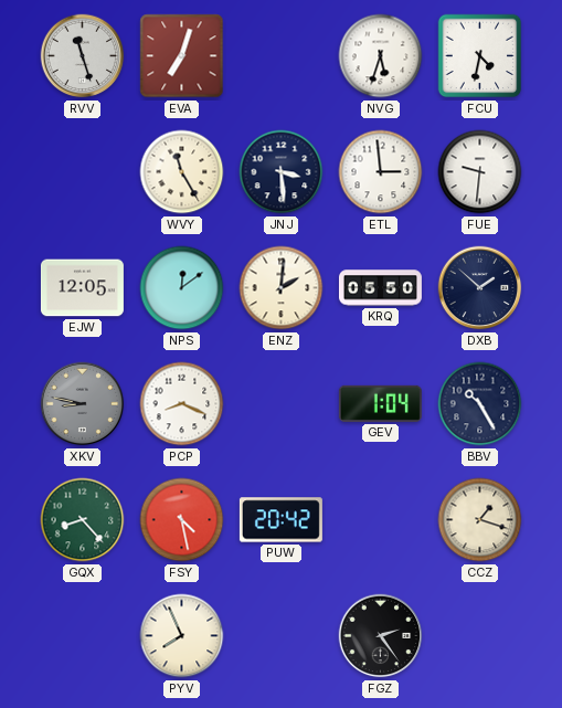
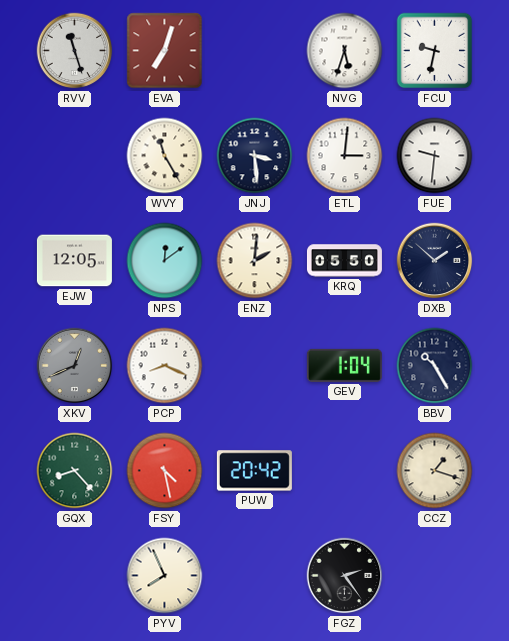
FCU: 4:32 -> 9:32
ETL: 2:59 -> 3:01
XKV: 8:47 -> 12:41
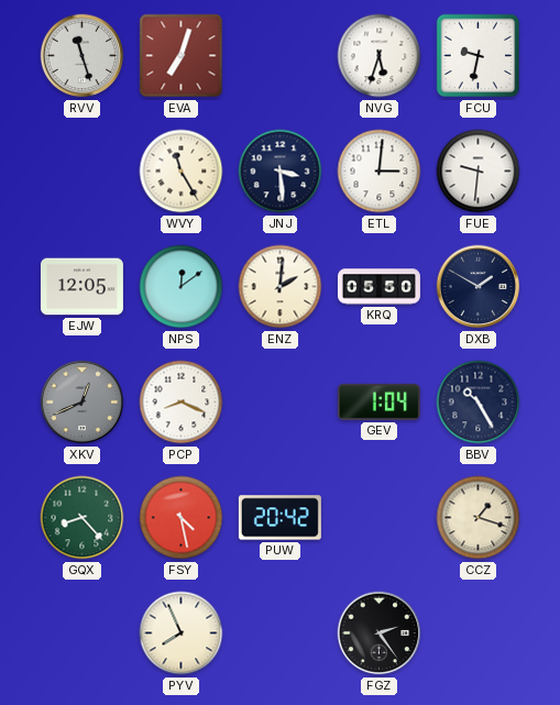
DXB: 1:52 -> 1:50
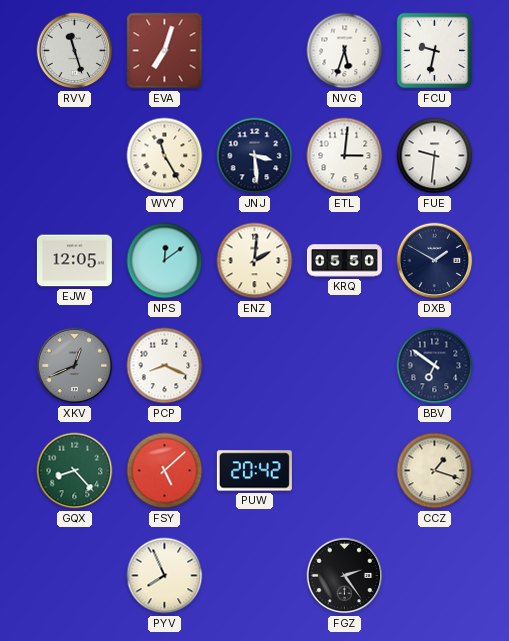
GEV: 1:04 -> none
BBV: 10:25 -> 6:51
FSY: 4:28 -> 5:08
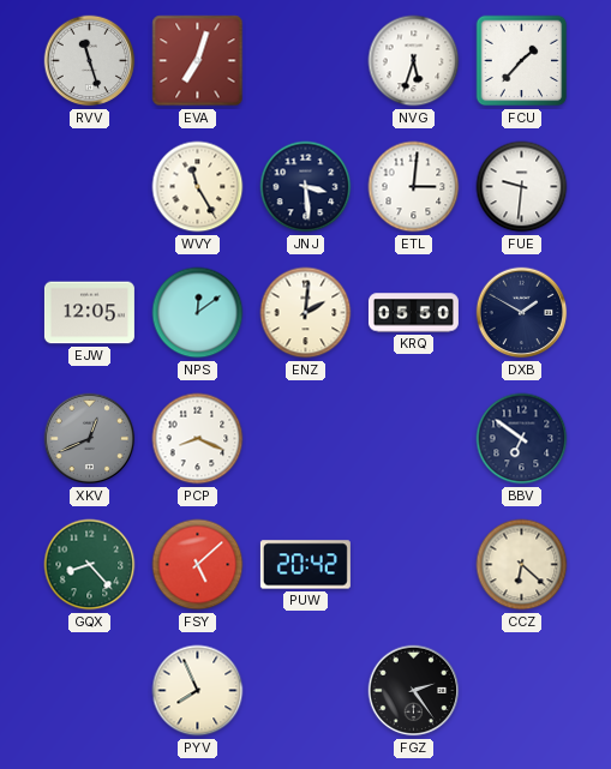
FCU: 9:32 -> 1:37
CCZ: 1:18 -> 6:22
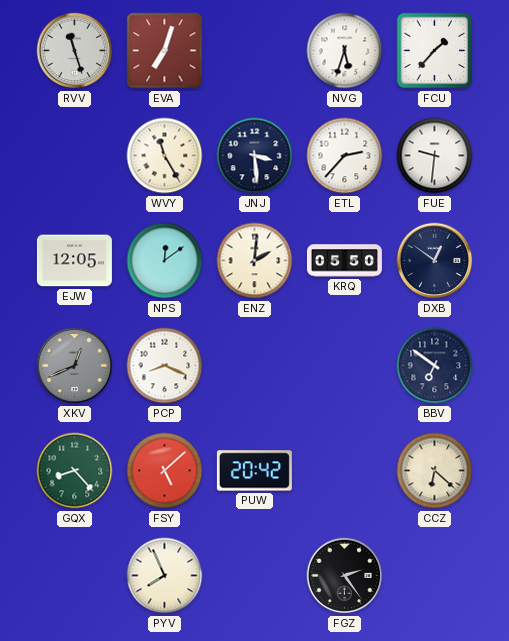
ETL: 3:01 -> 2:37
DXB: 1:50 -> 12:51
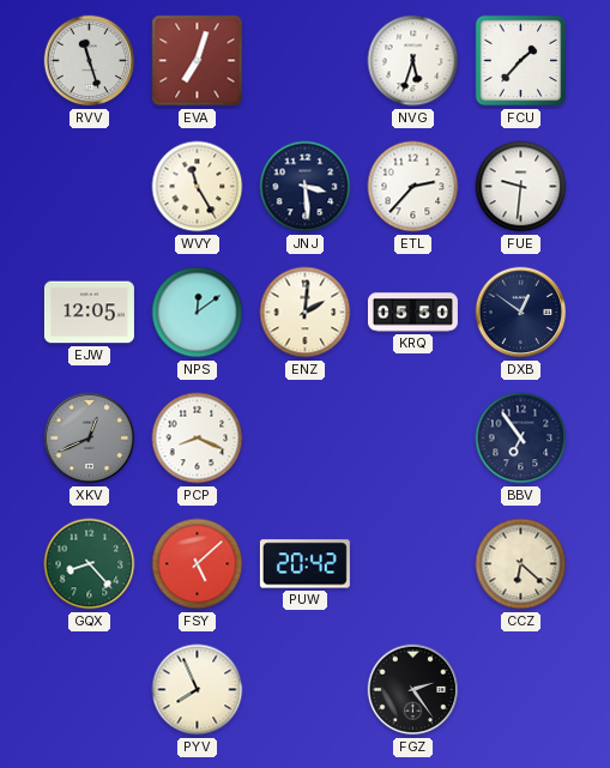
BBV: 6:51 -> 6:54
